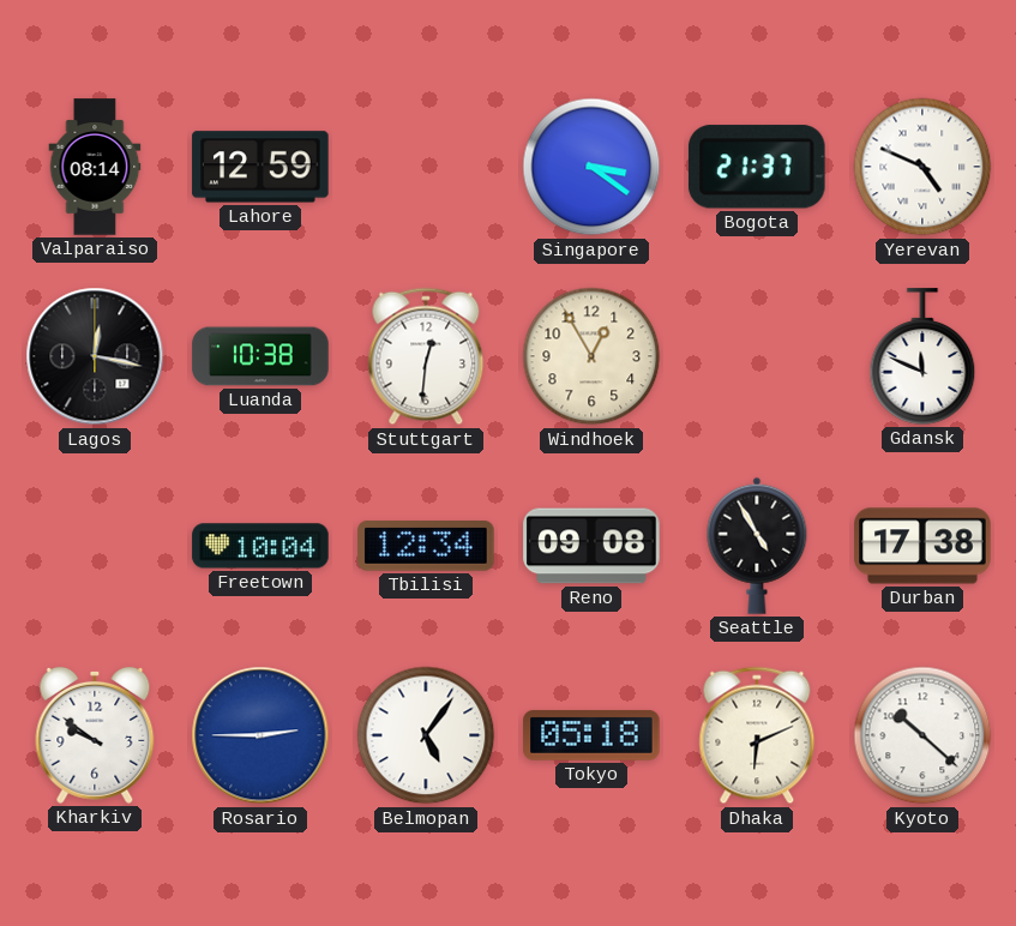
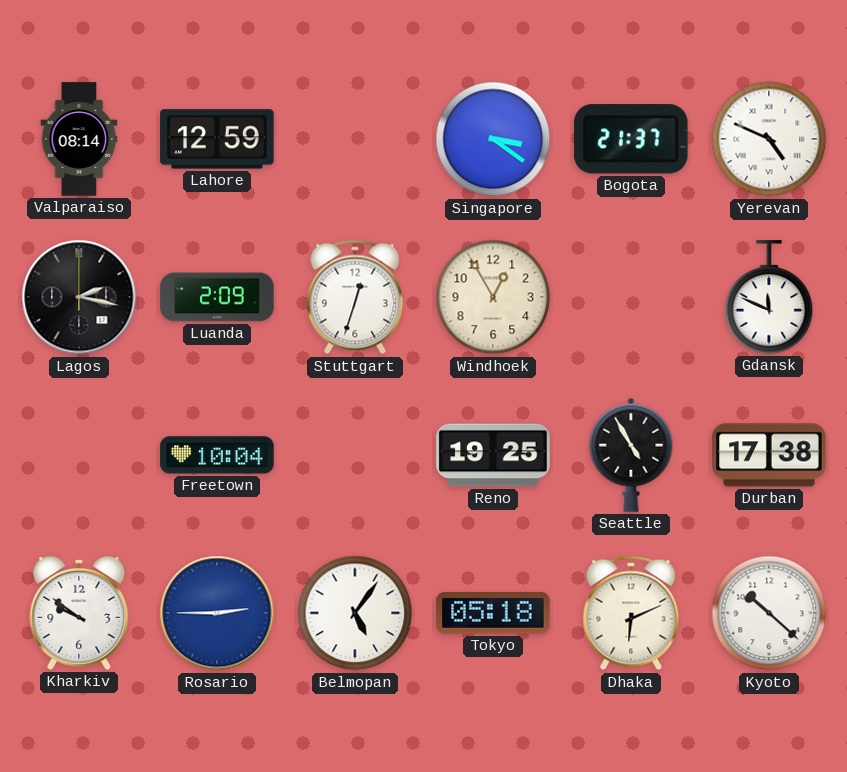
Lagos: 12:17 -> 2:17
Luanda: 10:38 -> 2:09
Stuttgart: 12:31 -> 12:33
Tbilisi: 12:34 -> none
Reno: 09:08 -> 19:25
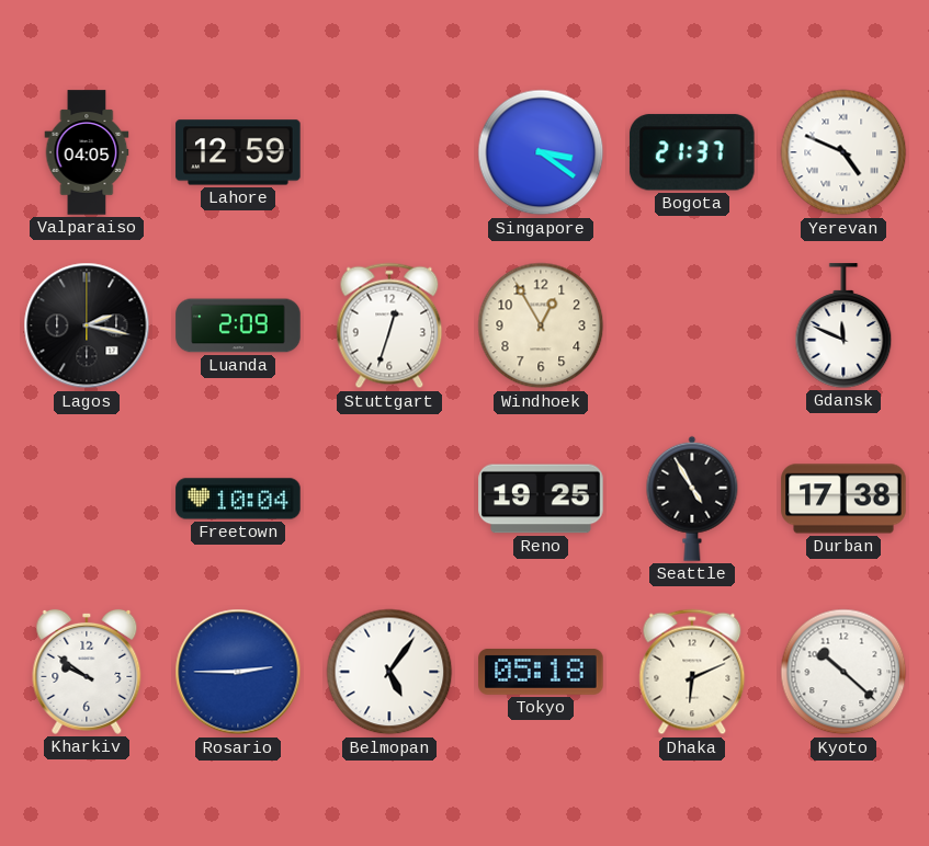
Valparaiso: 08:14 -> 04:05
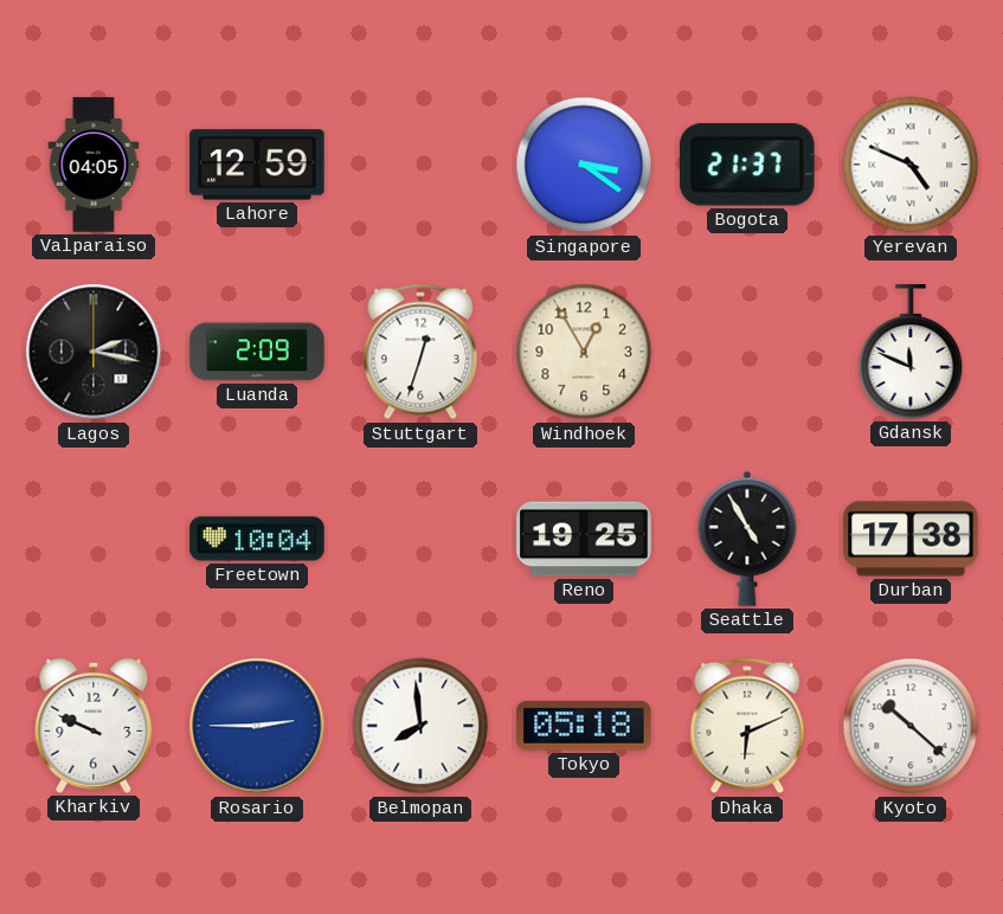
Kharkiv: 9:51 -> 9:49
Belmopan: 5:06 -> 7:59
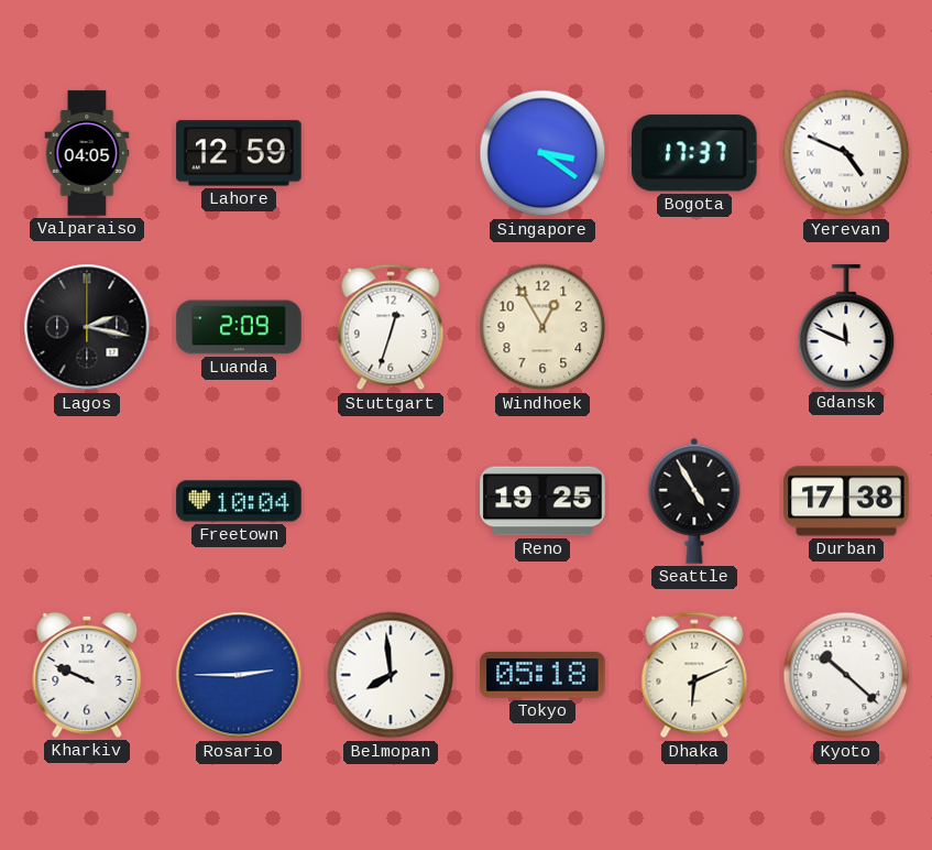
Bogota: 21:37 -> 17:37
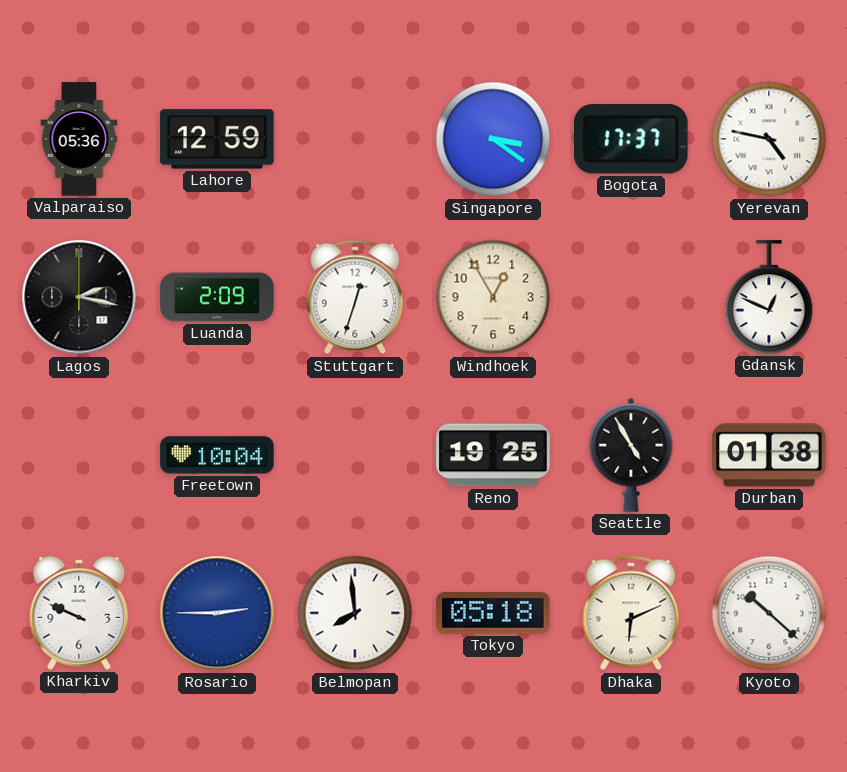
Valparaiso: 04:05 -> 05:36
Yerevan: 4:49 -> 4:47
Gdansk: 11:49 -> 12:49
Durban: 17:38 -> 01:38
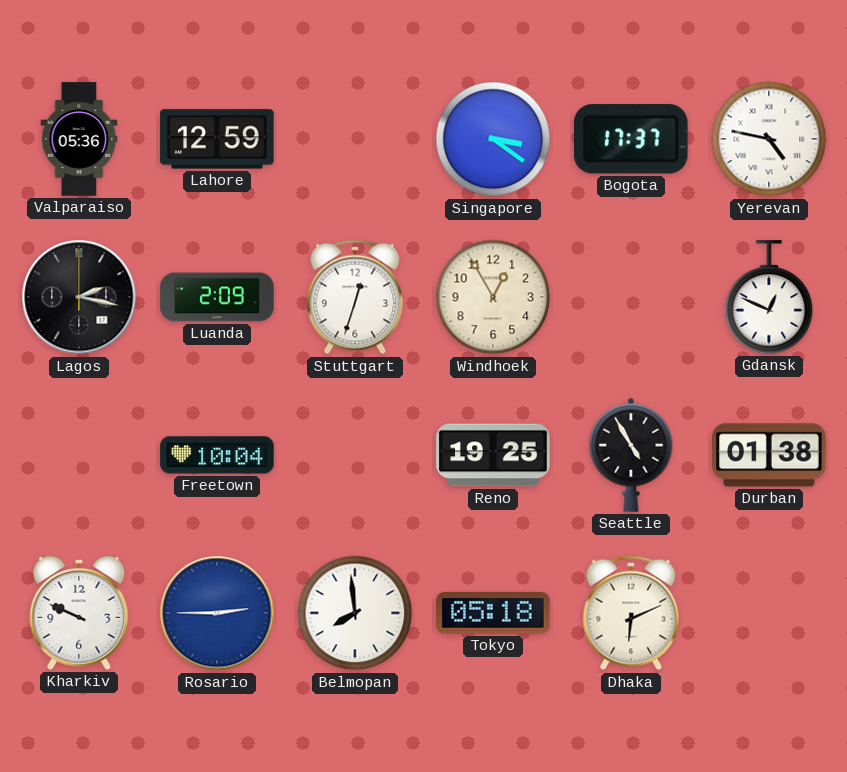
Kyoto: 10:22 -> none
